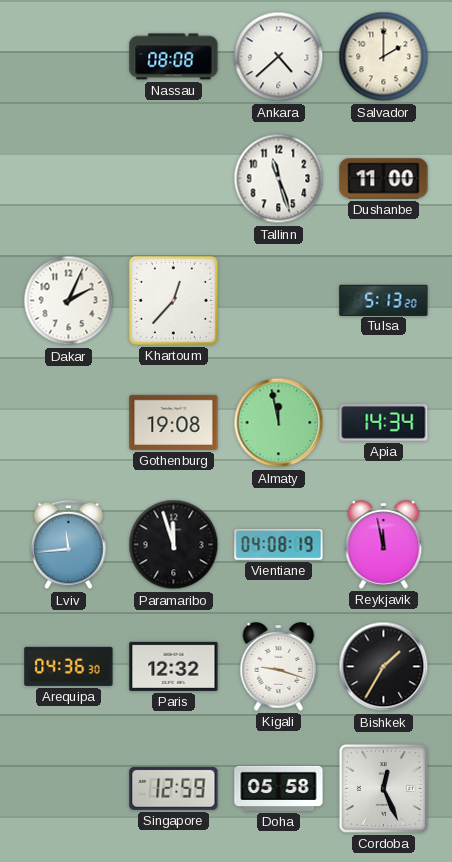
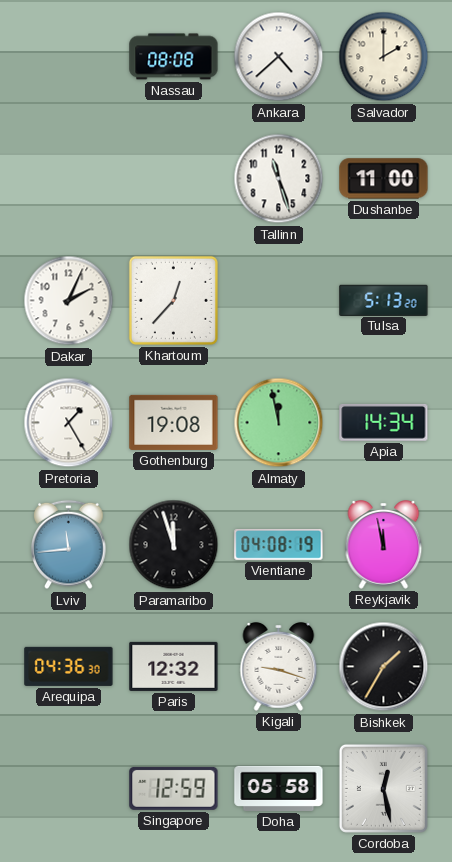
Pretoria: none -> 1:25
Cordoba: 12:26 -> 12:28
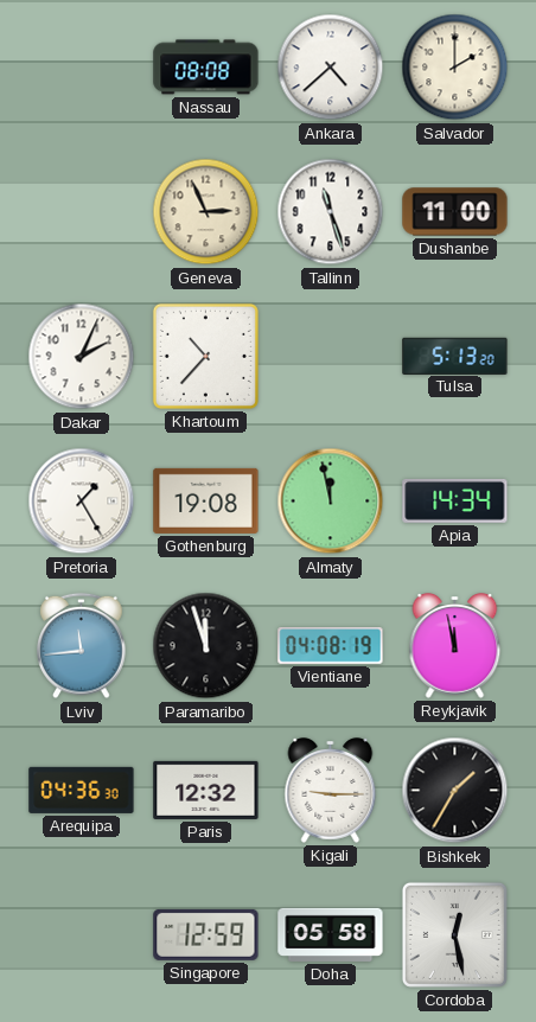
Geneva: none -> 2:56
Khartoum: 12:37 -> 10:37
Kigali: 9:18 -> 9:15
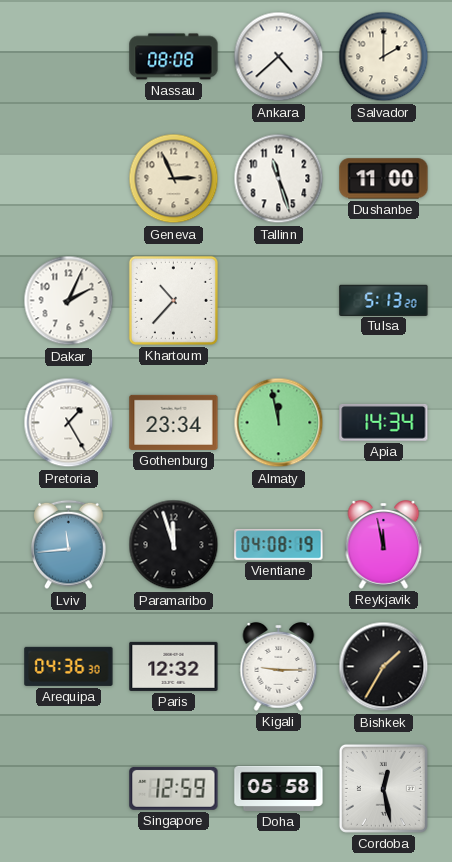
Gothenburg: 19:08 -> 23:34
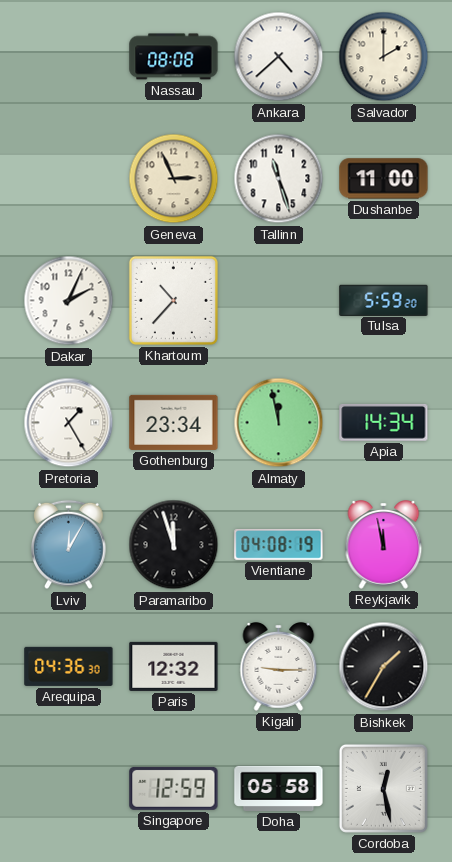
Tulsa: 5:13 -> 5:59
Lviv: 11:44 -> 12:05
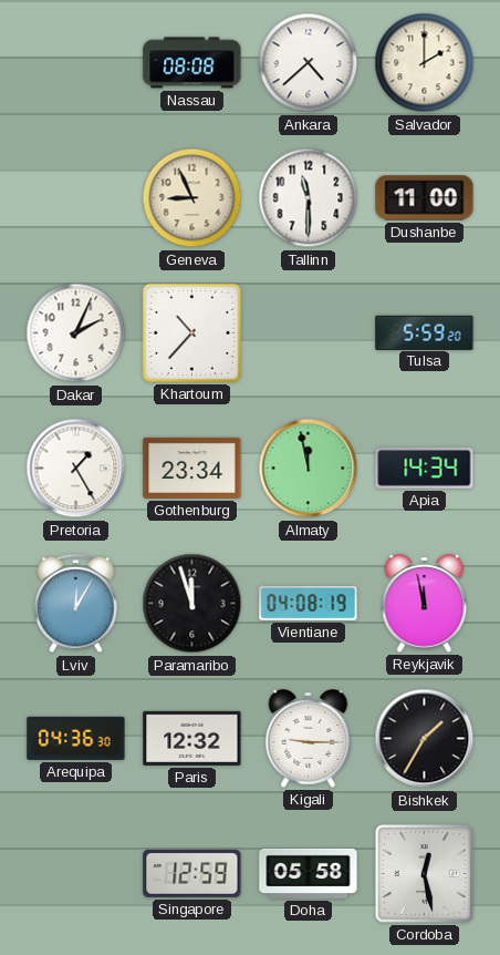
Geneva: 2:56 -> 8:56
Tallinn: 11:27 -> 11:30
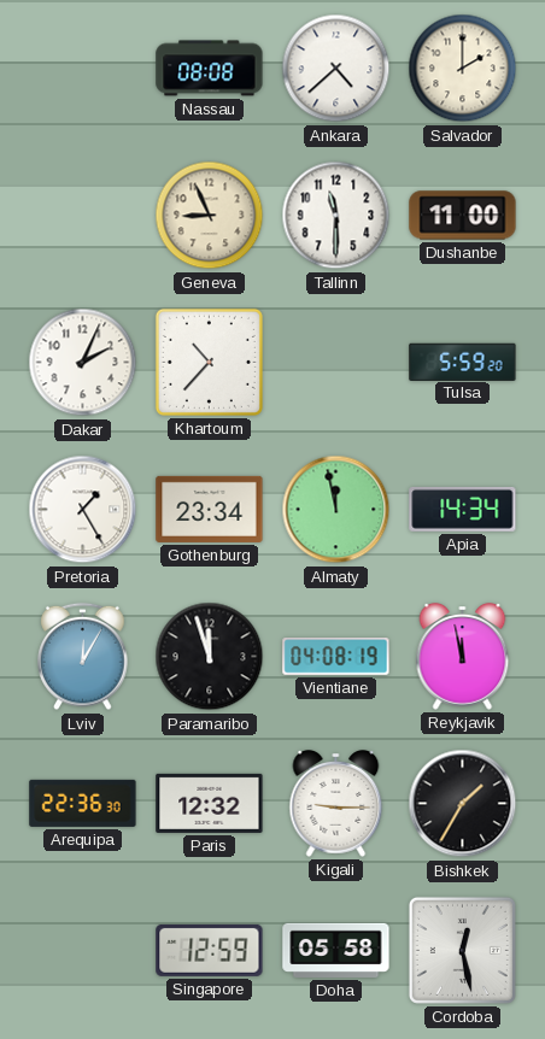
Arequipa: 04:36 -> 22:36
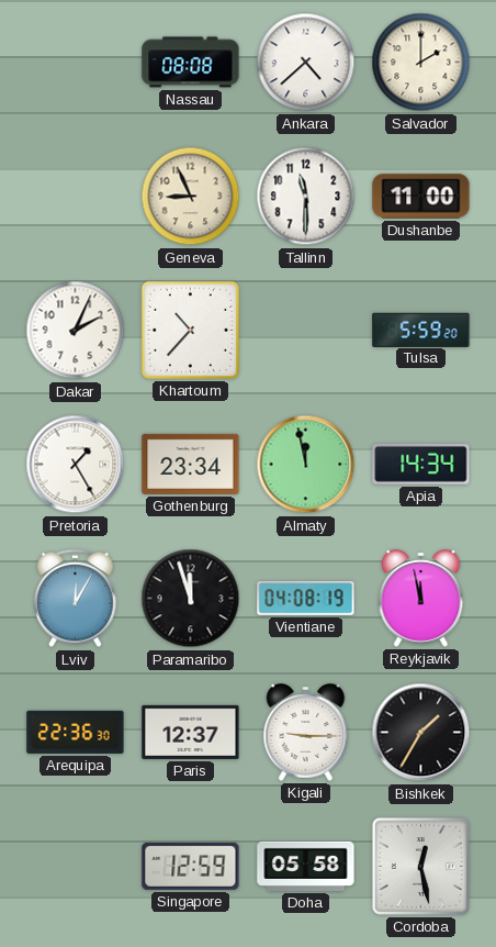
Paris: 12:32 -> 12:37
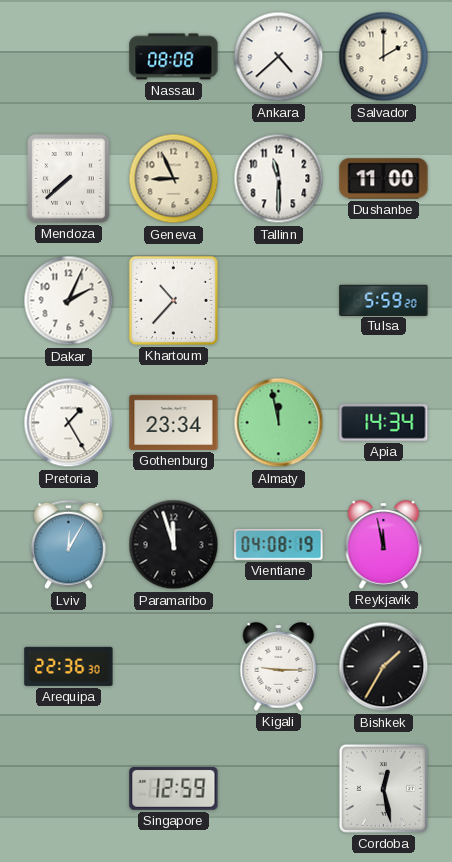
Mendoza: none -> 7:38
Paris: 12:37 -> none
Doha: 05:58 -> none
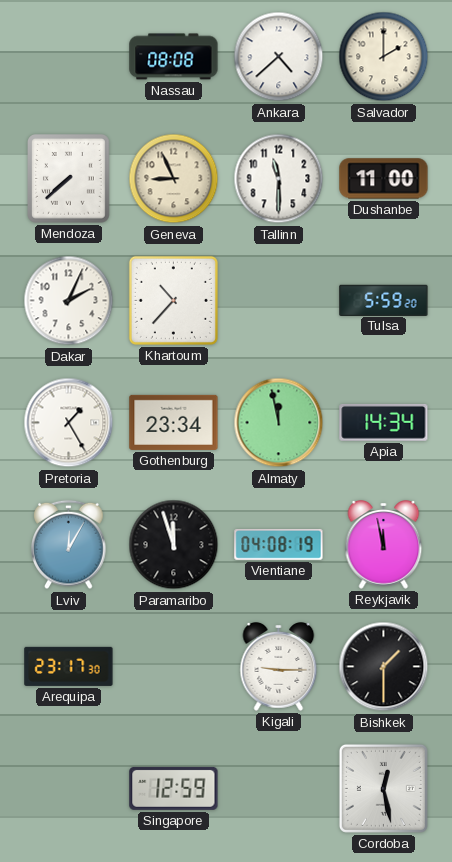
Arequipa: 22:36 -> 23:17
Bishkek: 1:35 -> 1:30
